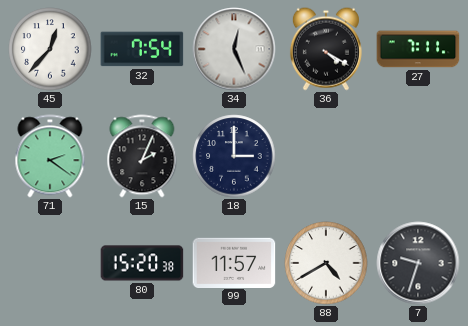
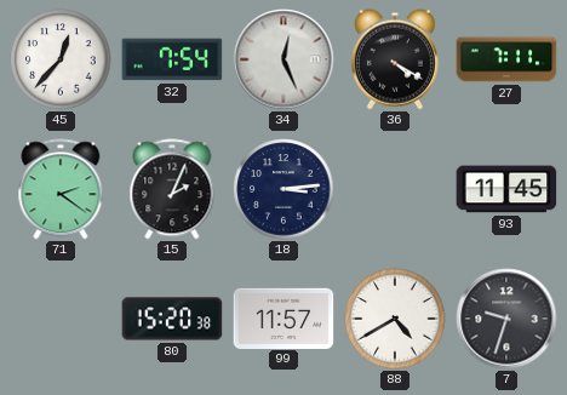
18: 3:00 -> 3:14
93: none -> 11:45
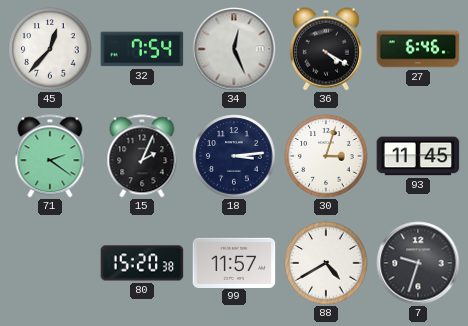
27: 7:11 -> 6:46
30: none -> 3:03
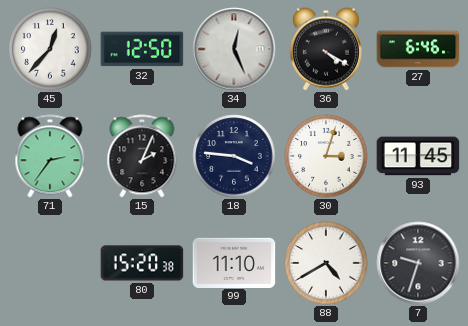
32: 7:54 -> 12:50
71: 2:21 -> 2:36
18: 3:14 -> 3:46
99: 11:57 -> 11:10
